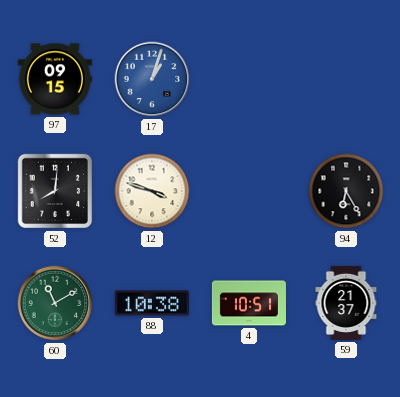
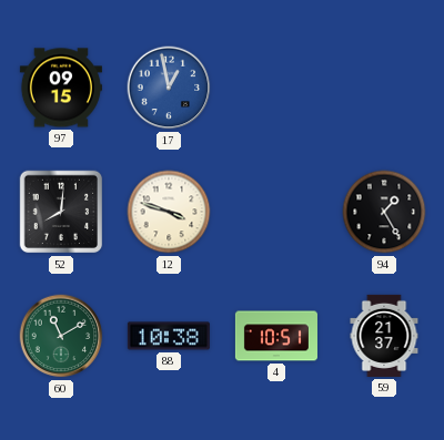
17: 1:03 -> 12:58
94: 6:25 -> 1:25
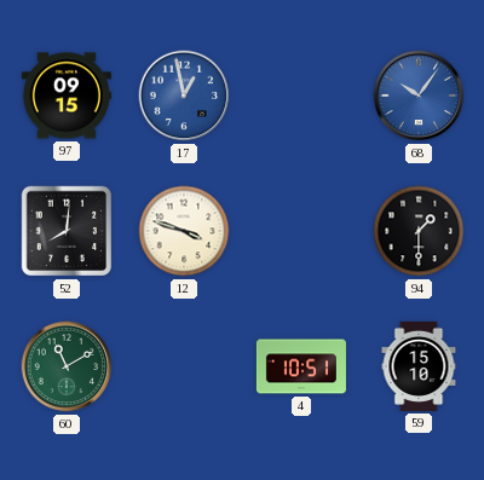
68: none -> 10:06
94: 1:25 -> 1:30
88: 10:38 -> none
59: 21:37 -> 15:10
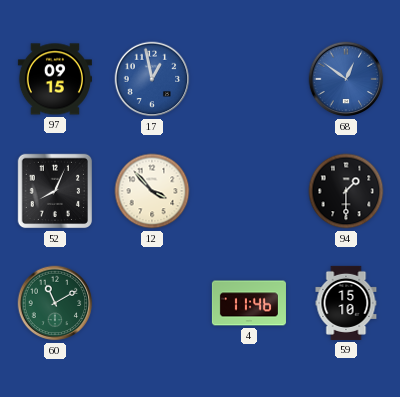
68: 10:06 -> 12:51
52: 8:01 -> 8:04
12: 3:48 -> 3:53
4: 10:51 -> 11:46
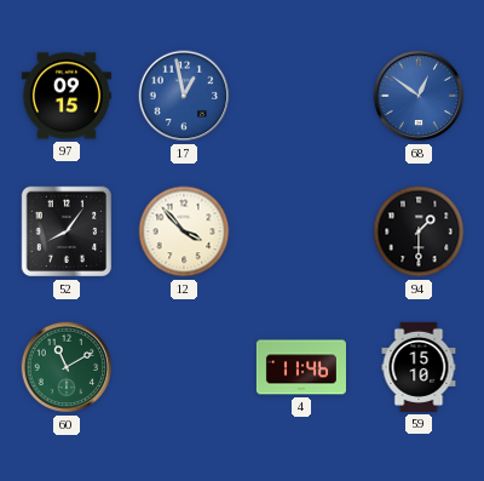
52: 8:04 -> 8:06
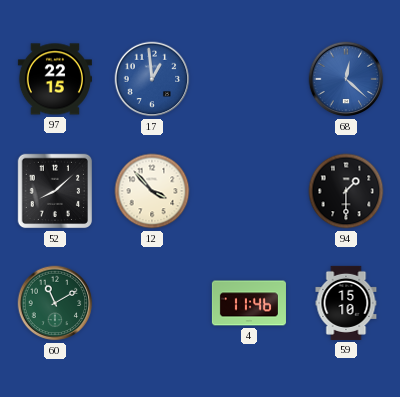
97: 09:15 -> 22:15
17: 12:58 -> 12:59
68: 12:51 -> 12:22
52: 8:06 -> 8:08
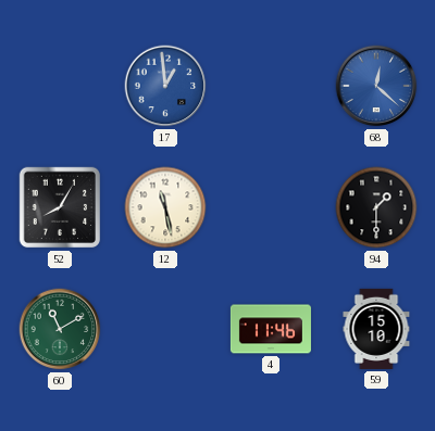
97: 22:15 -> none
52: 8:08 -> 8:05
12: 3:53 -> 11:28
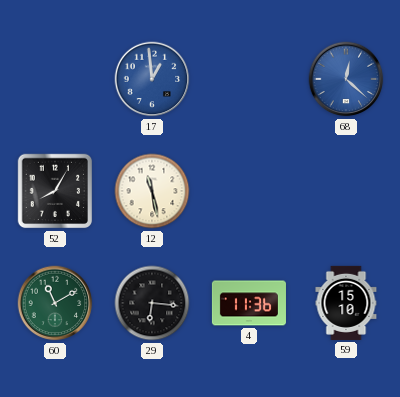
94: 1:30 -> none
29: none -> 6:16
4: 11:46 -> 11:36
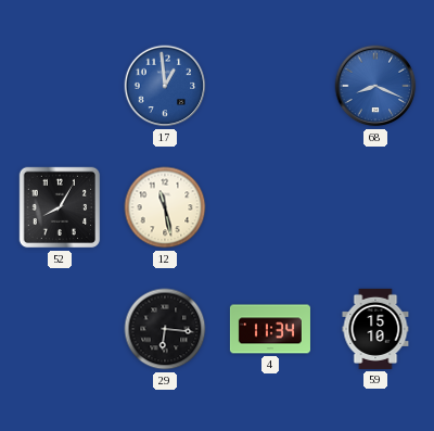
68: 12:22 -> 8:19
60: 11:10 -> none
4: 11:36 -> 11:34
